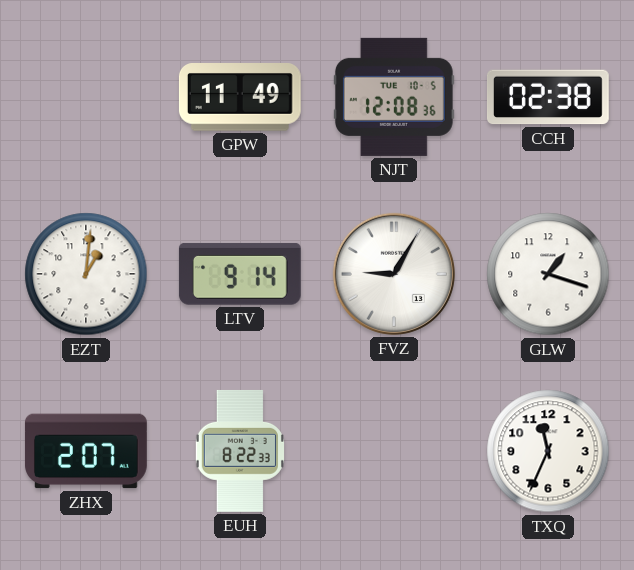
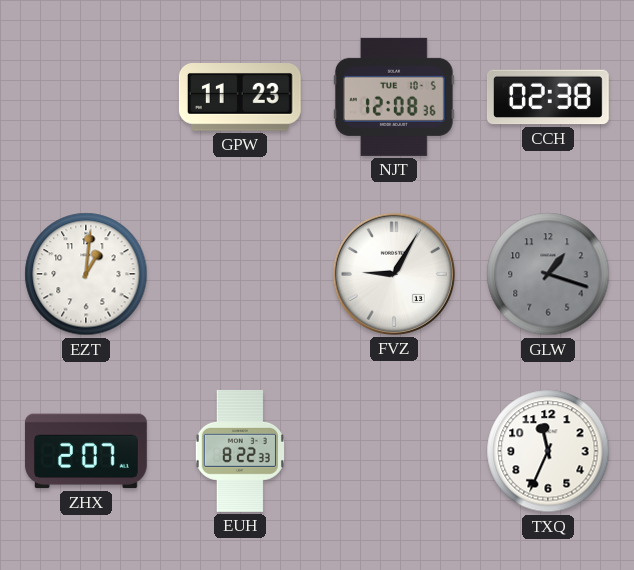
GPW: 11:49 -> 11:23
LTV: 9:14 -> none
GLW dial: white -> grey
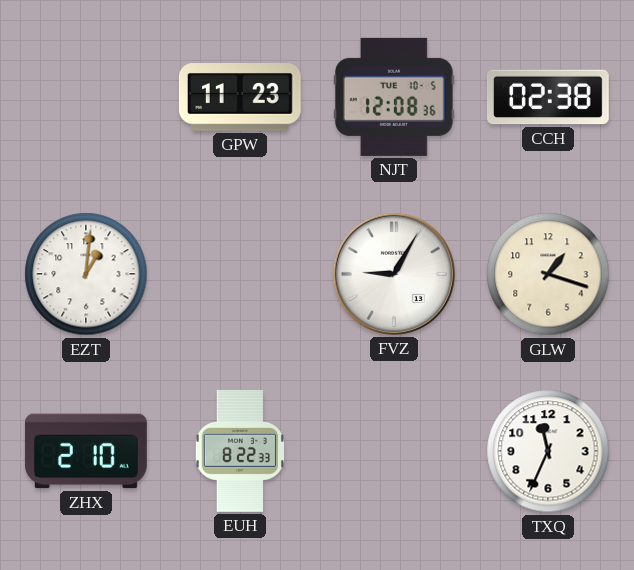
GLW dial: grey -> cream
ZHX: 2:07 -> 2:10
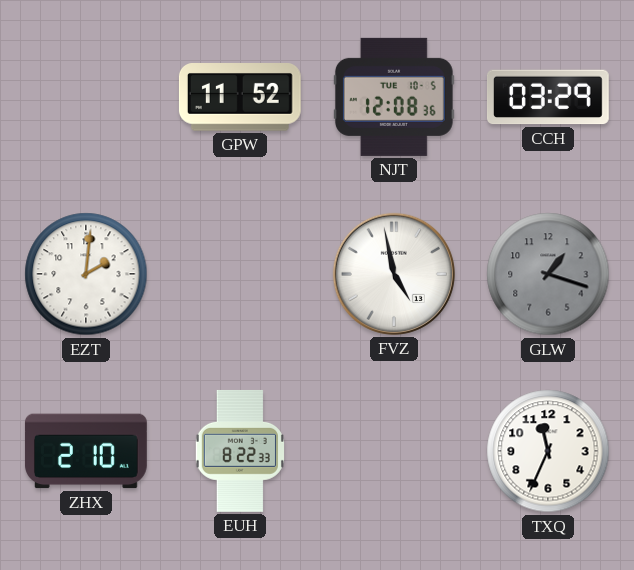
GPW: 11:23 -> 11:52
CCH: 02:38 -> 03:29
EZT: 1:01 -> 2:01
FVZ: 9:05 -> 4:58
GLW dial: cream -> grey
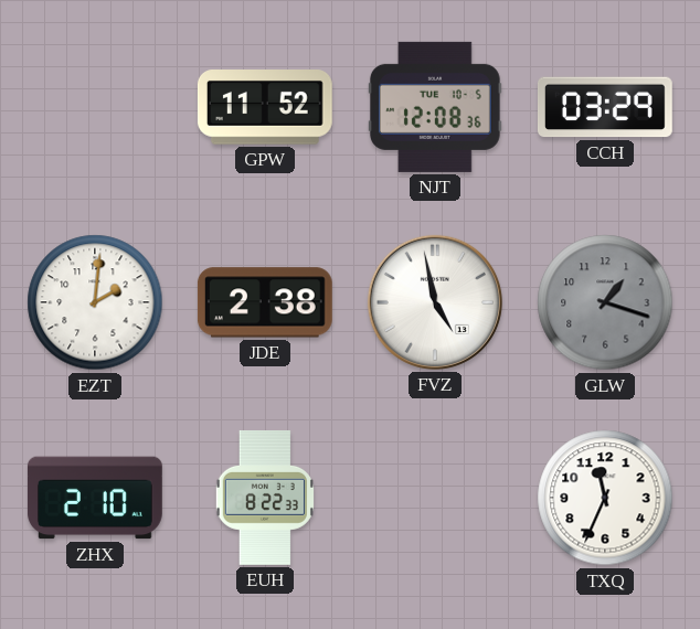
JDE: none -> 2:38
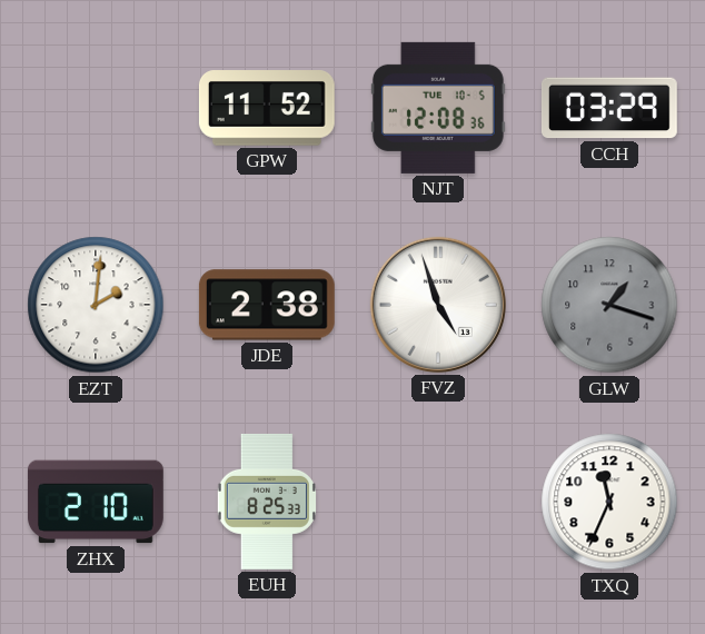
FVZ: 4:58 -> 4:57
EUH: 8:22 -> 8:25
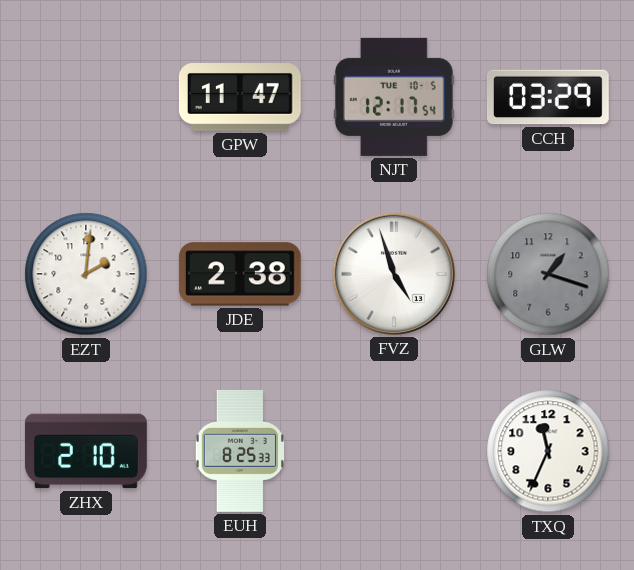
GPW: 11:52 -> 11:47
NJT: 12:08 -> 12:17
